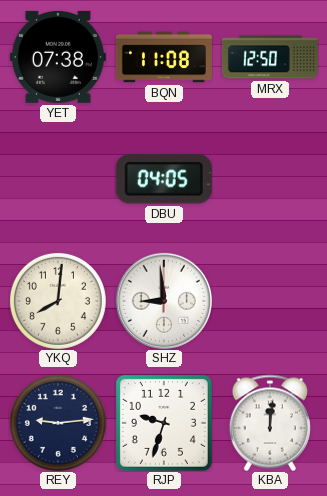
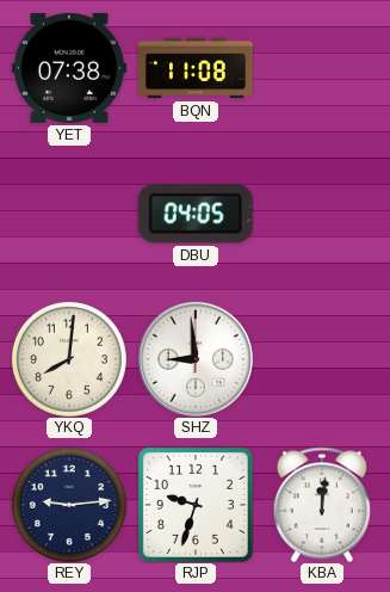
MRX: 12:50 -> none
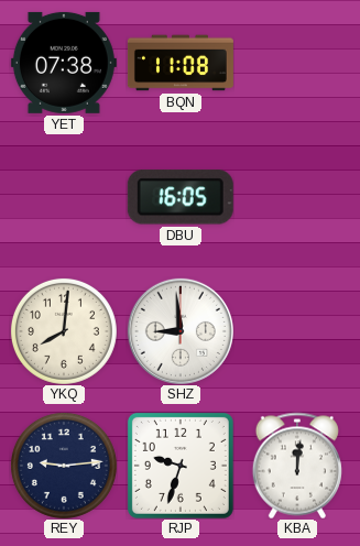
DBU: 04:05 -> 16:05
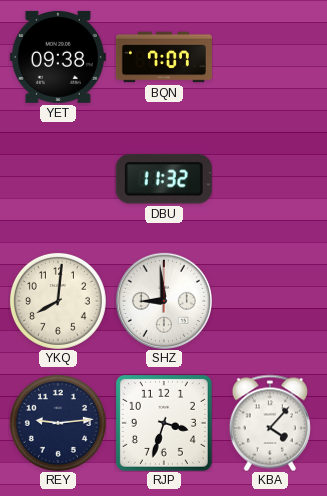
YET: 07:38 -> 09:38
BQN: 11:08 -> 7:07
DBU: 16:05 -> 11:32
RJP: 9:33 -> 3:33
KBA: 12:01 -> 4:07
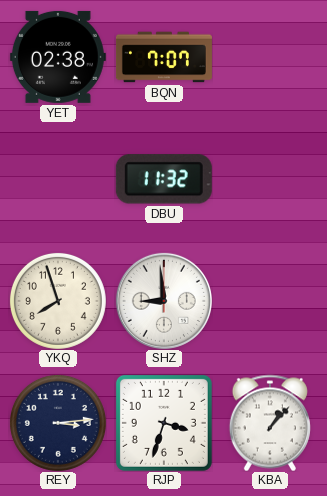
YET: 09:38 -> 02:38
YKQ: 8:01 -> 7:57
REY: 9:14 -> 3:14
KBA: 4:07 -> 1:07
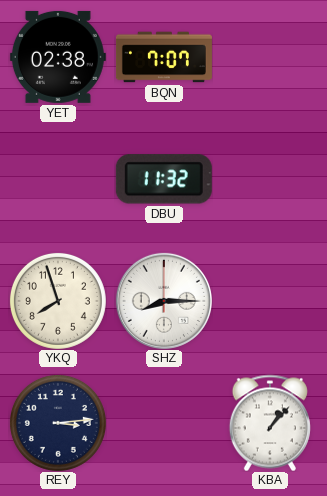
SHZ: 8:59 -> 8:15
RJP: 3:33 -> none
